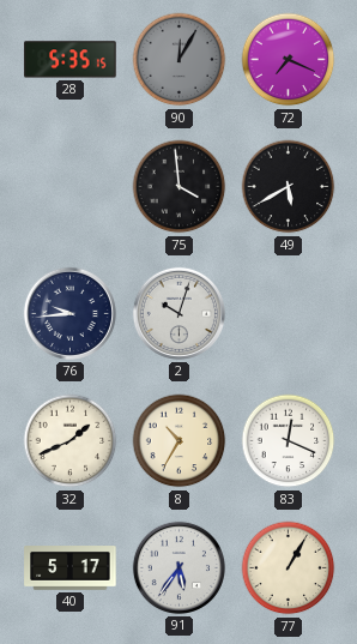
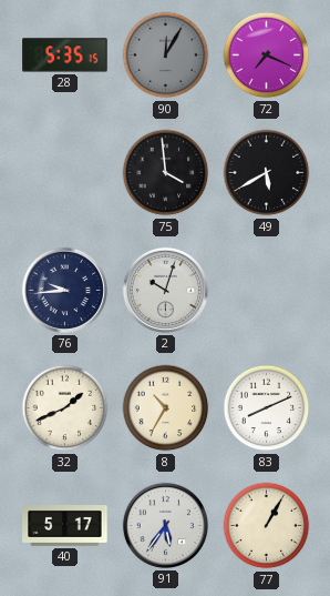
83: 12:19 -> 8:11
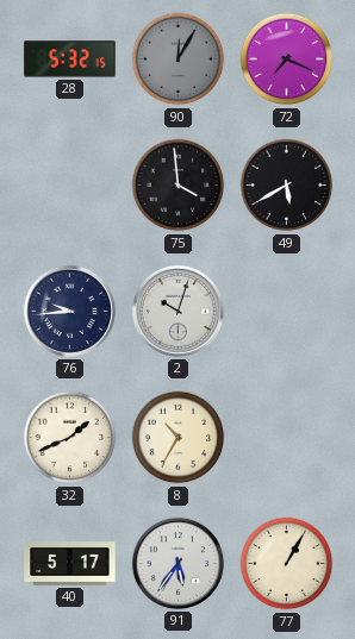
28: 5:35 -> 5:32
83: 8:11 -> none
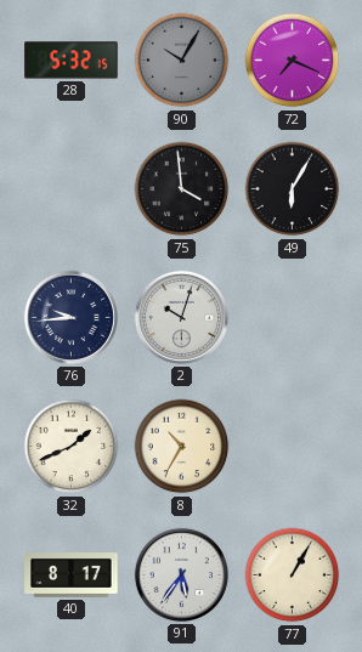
90: 12:05 -> 10:05
49: 5:40 -> 6:05
40: 5:17 -> 8:17
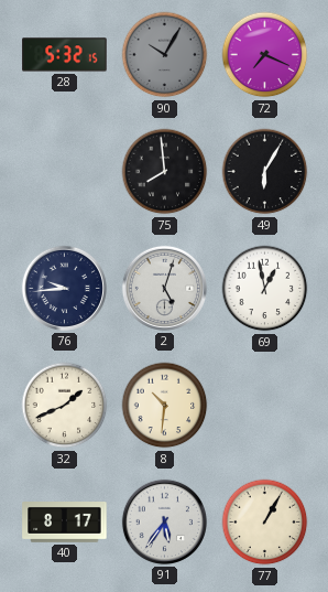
75: 3:59 -> 7:59
2: 10:03 -> 5:03
69: none -> 12:58
8: 10:35 -> 10:31
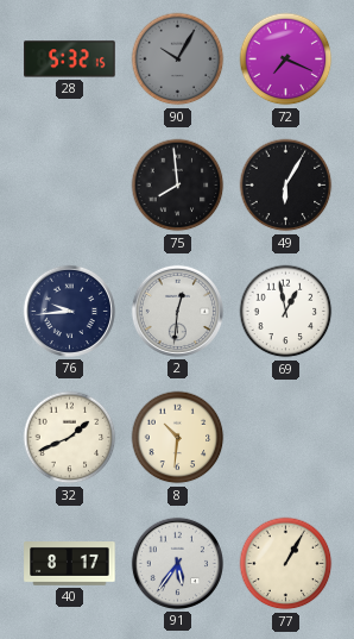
2: 5:03 -> 12:31
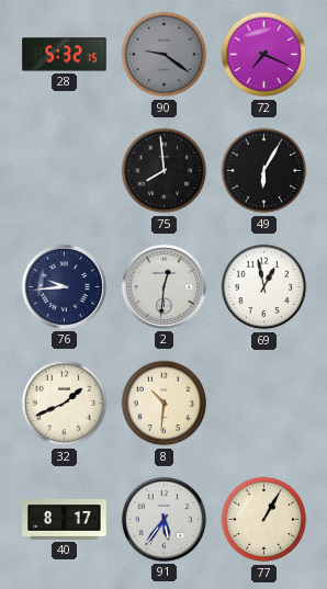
90: 10:05 -> 9:21
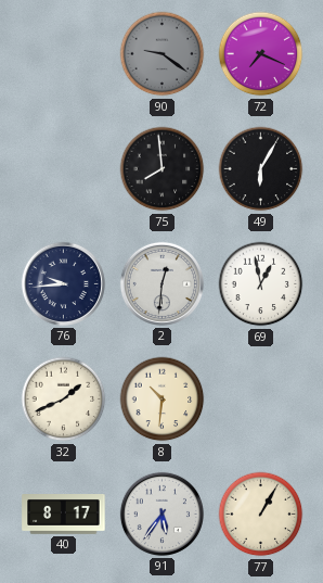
28: 5:32 -> none
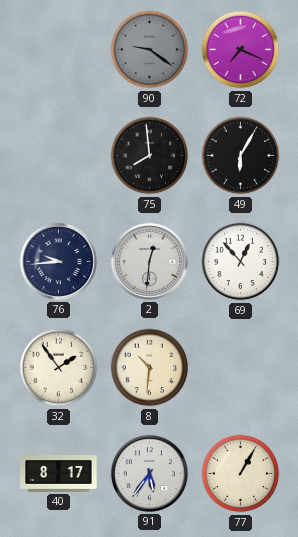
69: 12:58 -> 12:53
32: 1:41 -> 1:54
